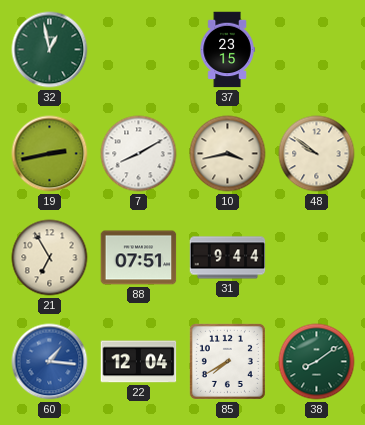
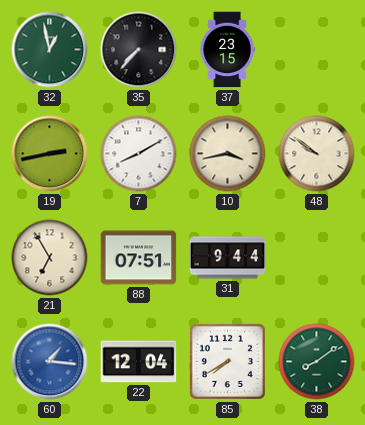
35: none -> 7:37
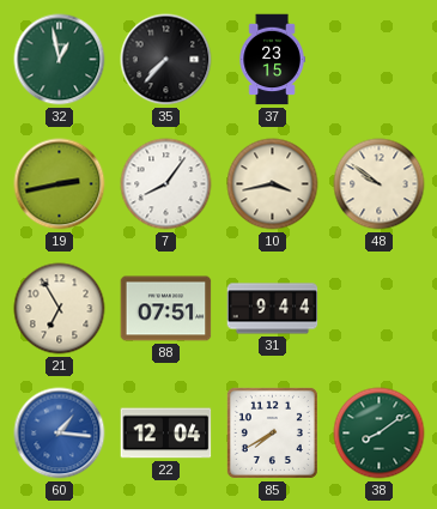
7: 8:10 -> 8:06
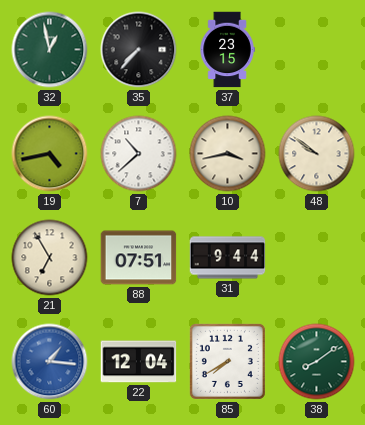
19: 2:43 -> 4:43
7: 8:06 -> 10:38
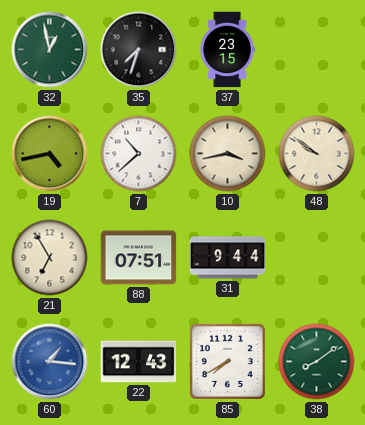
35: 7:37 -> 7:33
22: 12:04 -> 12:43
